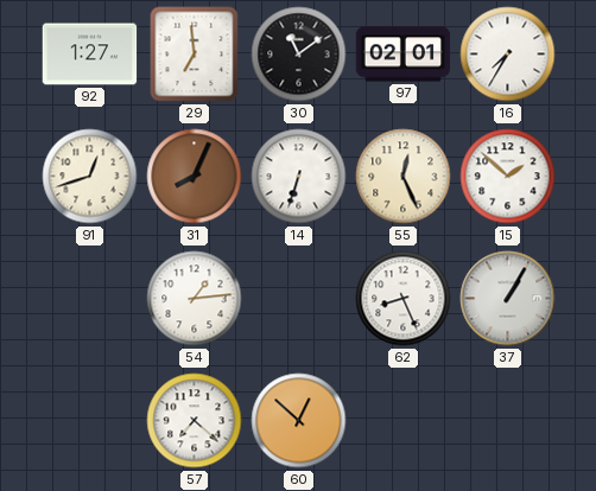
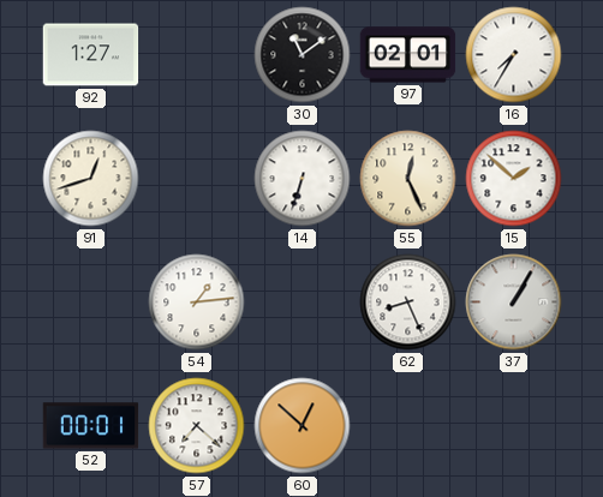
29: 6:59 -> none
31: 8:04 -> none
52: none -> 00:01
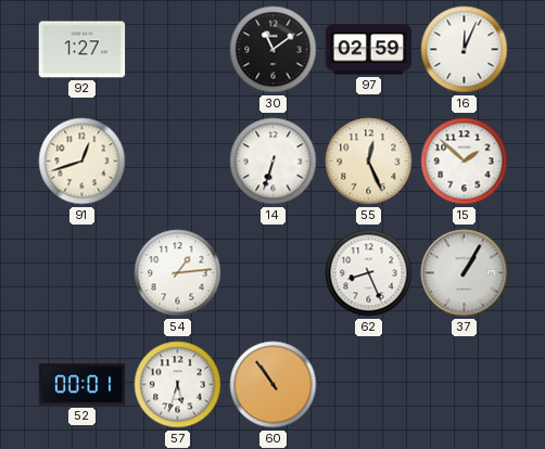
97: 02:01 -> 02:59
16: 7:35 -> 12:04
57: 7:22 -> 5:33
60: 12:52 -> 10:54
